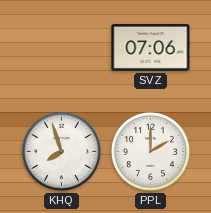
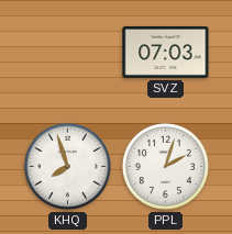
SVZ: 07:06 -> 07:03
PPL: 2:00 -> 2:03
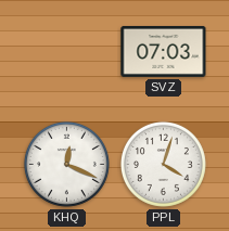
KHQ: 7:57 -> 12:19
PPL: 2:03 -> 4:03
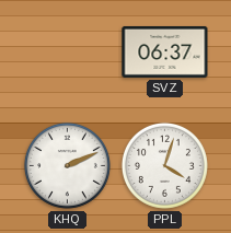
SVZ: 07:03 -> 06:37
KHQ: 12:19 -> 2:11
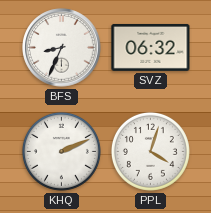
BFS: none -> 8:34
SVZ: 06:37 -> 06:32
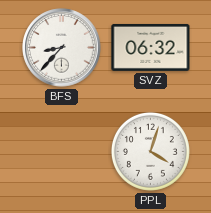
BFS: 8:34 -> 8:37
KHQ: 2:11 -> none
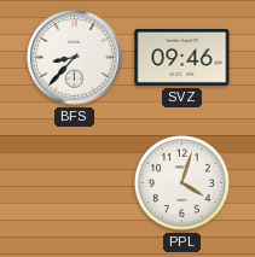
SVZ: 06:32 -> 09:46
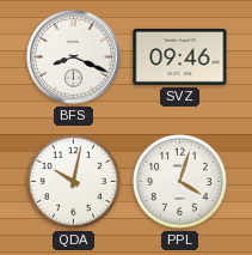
BFS: 8:37 -> 8:19
QDA: none -> 10:02
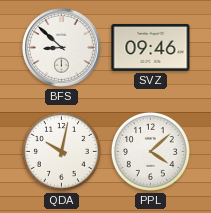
BFS: 8:19 -> 8:52
PPL: 4:03 -> 4:08
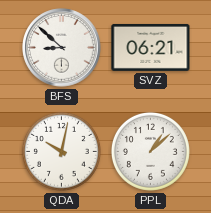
SVZ: 09:46 -> 06:21
PPL: 4:08 -> 1:08
